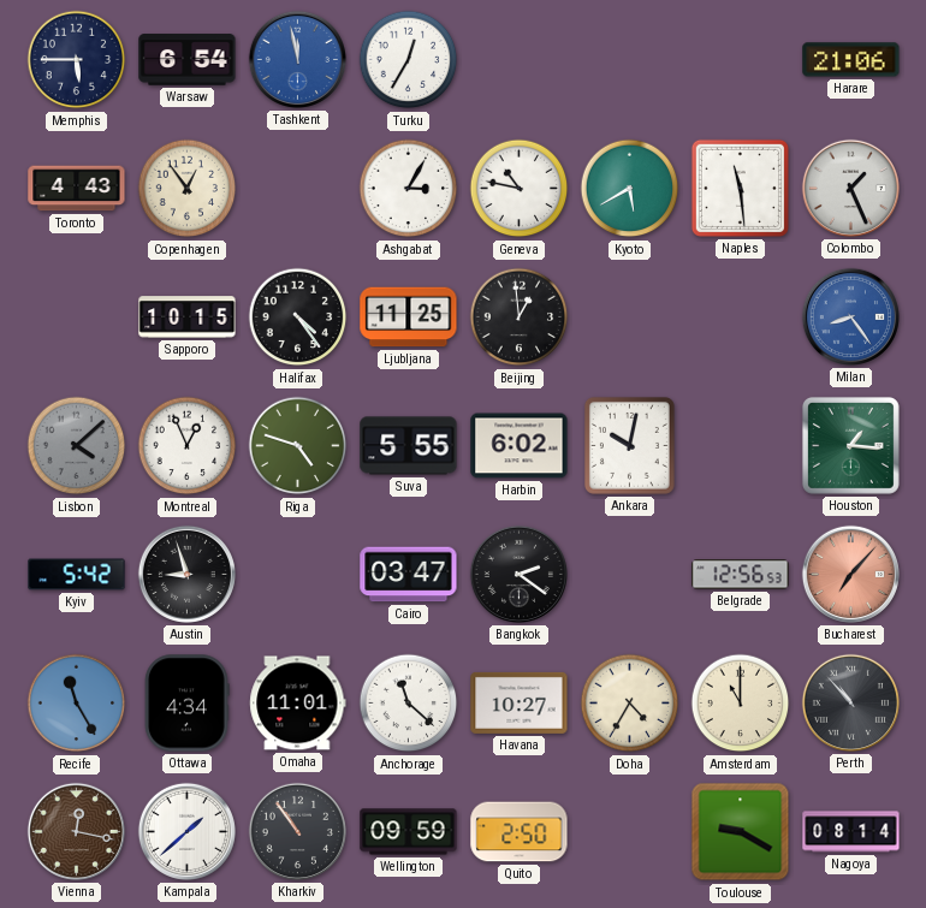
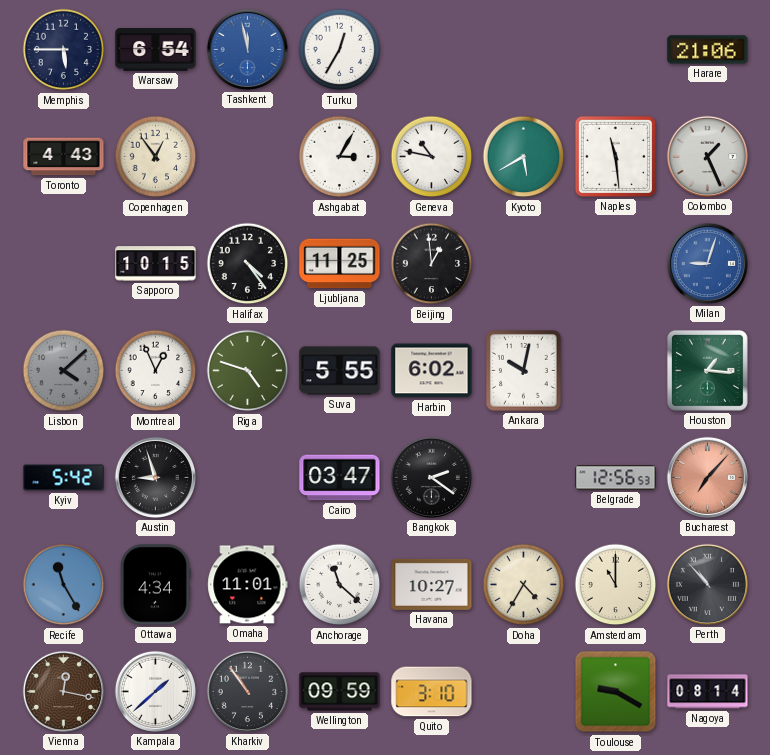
Milan: 8:24 -> 9:03
Quito: 2:50 -> 3:10
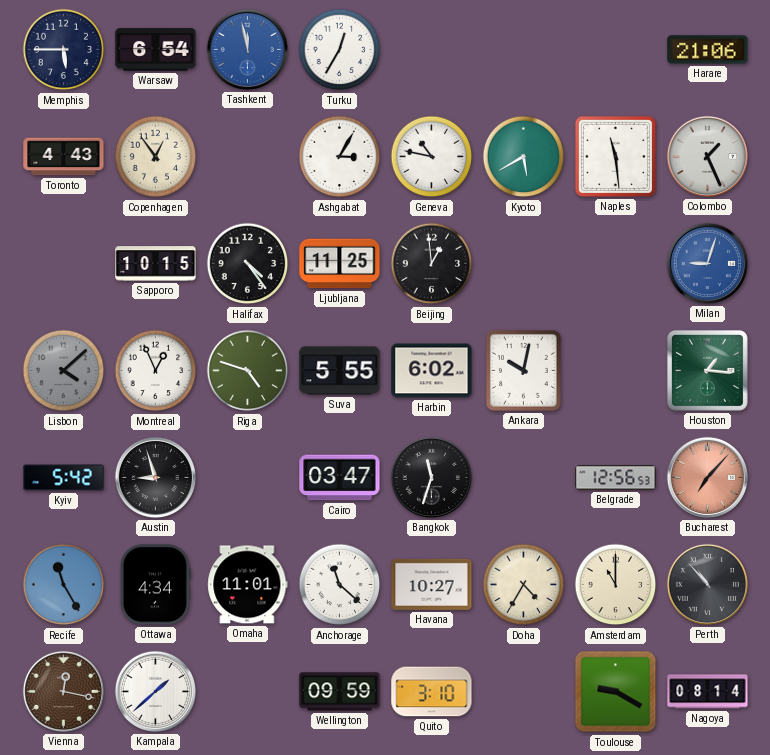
Bangkok: 2:21 -> 11:33
Kharkiv: 10:54 -> none
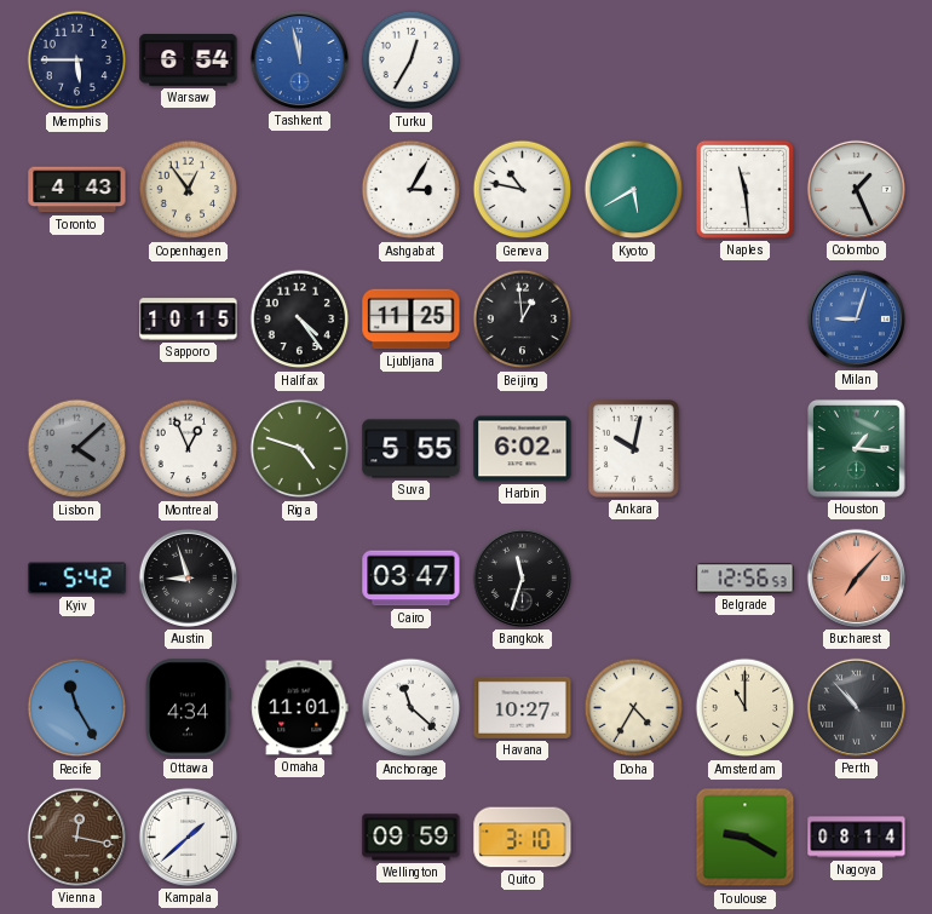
Harare: 21:06 -> none
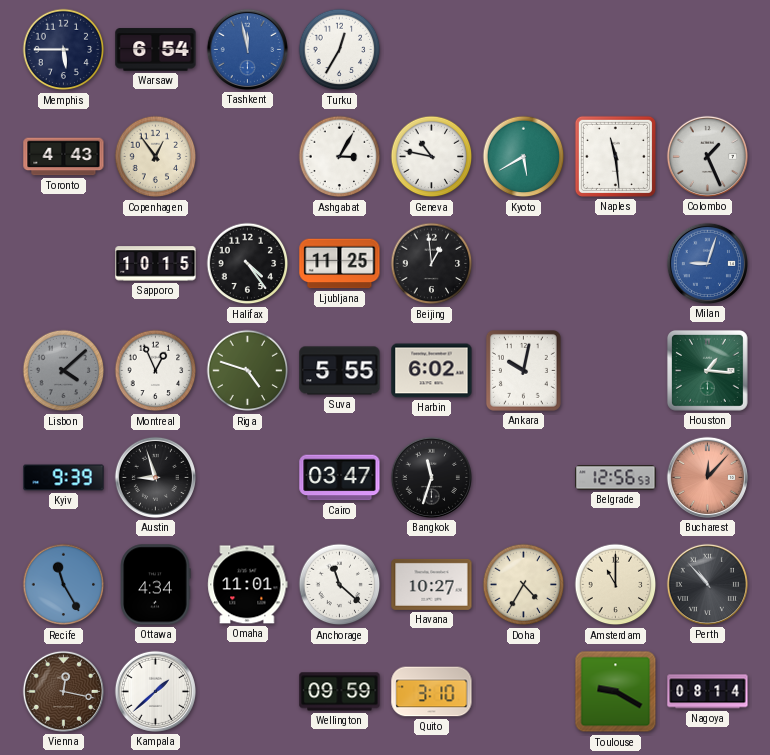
Kyiv: 5:42 -> 9:39
Bucharest: 7:07 -> 12:07
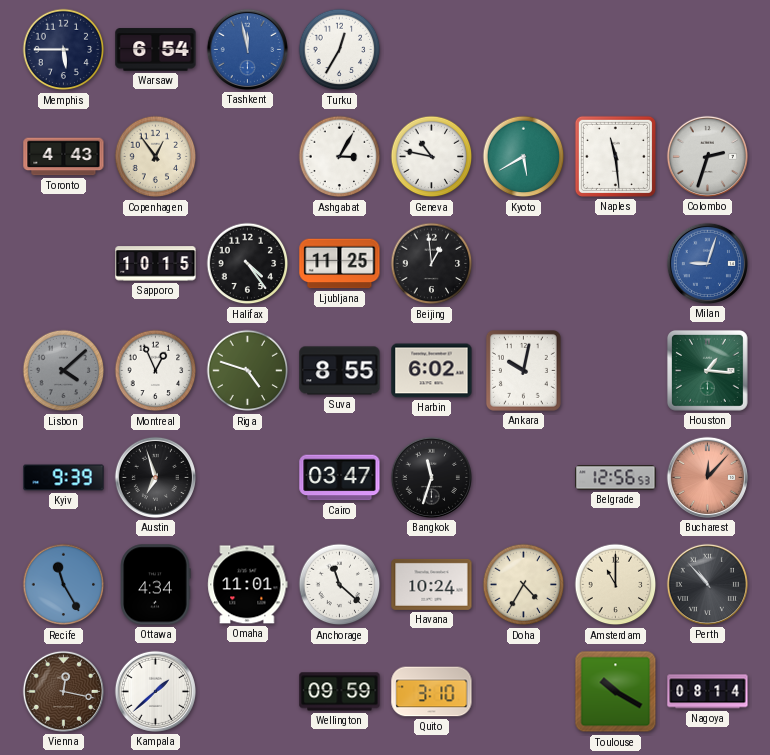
Colombo: 1:26 -> 2:33
Suva: 5:55 -> 8:55
Austin: 8:57 -> 6:57
Havana: 10:27 -> 10:24
Toulouse: 9:20 -> 10:20
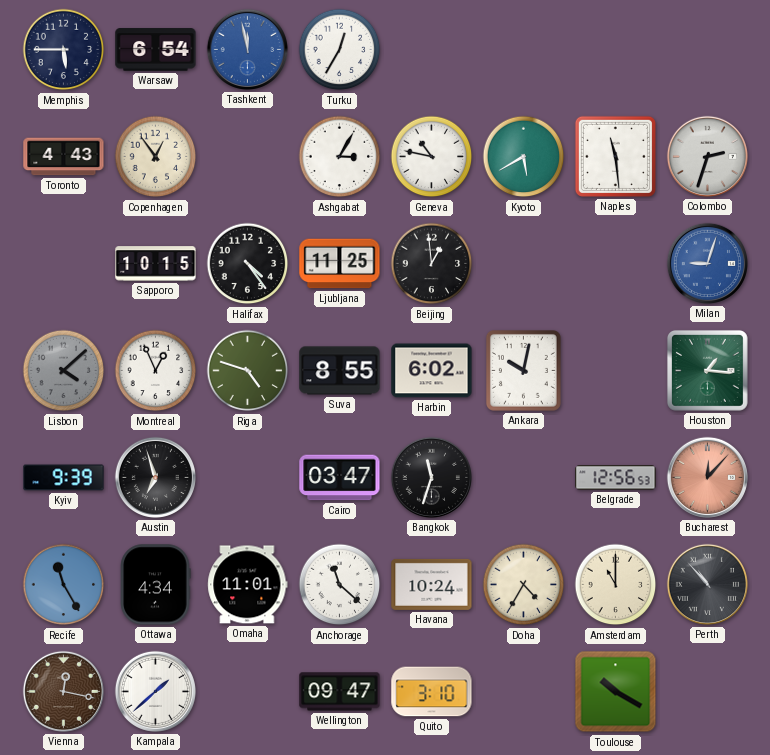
Wellington: 09:59 -> 09:47
Nagoya: 08:14 -> none
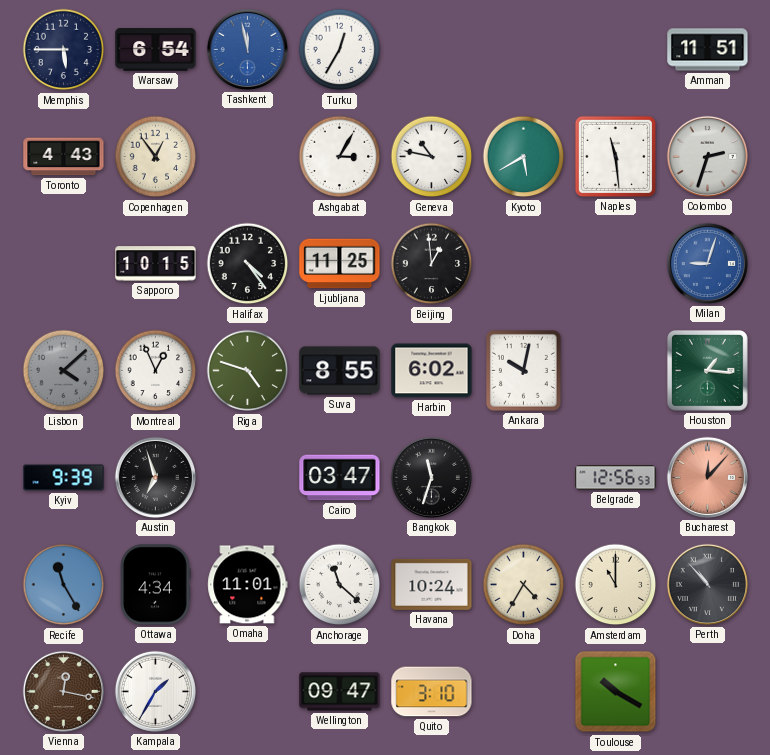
Amman: none -> 11:51
Kampala: 1:38 -> 1:35
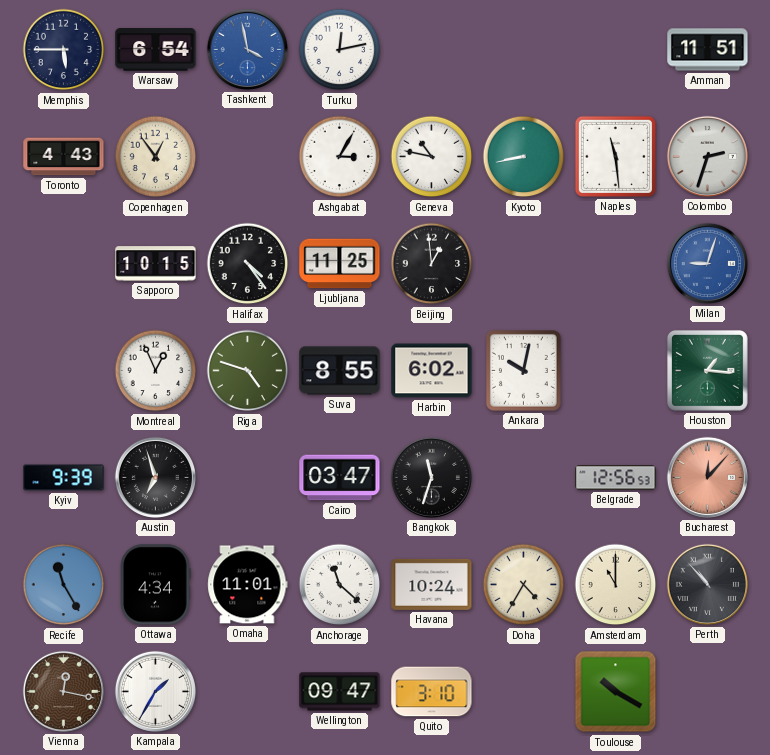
Tashkent: 11:58 -> 3:58
Turku: 12:35 -> 12:13
Kyoto: 5:40 -> 8:43
Lisbon: 4:08 -> none
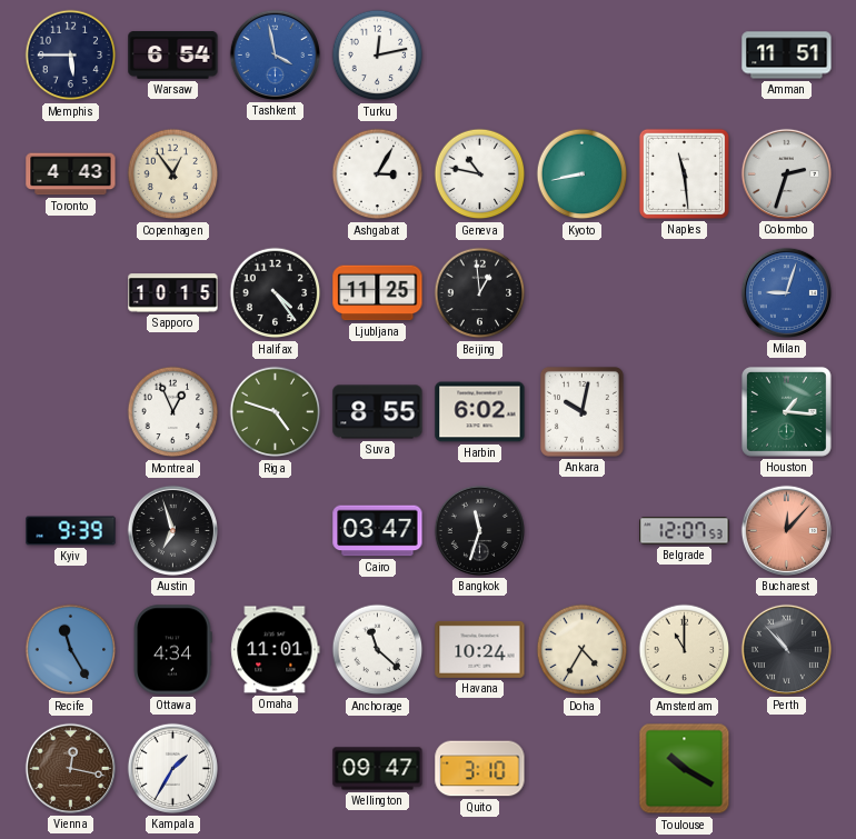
Belgrade: 12:56 -> 12:07
